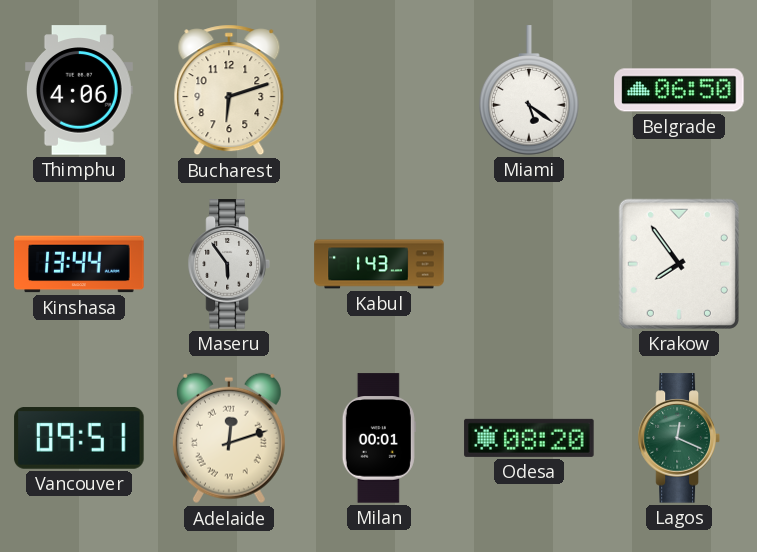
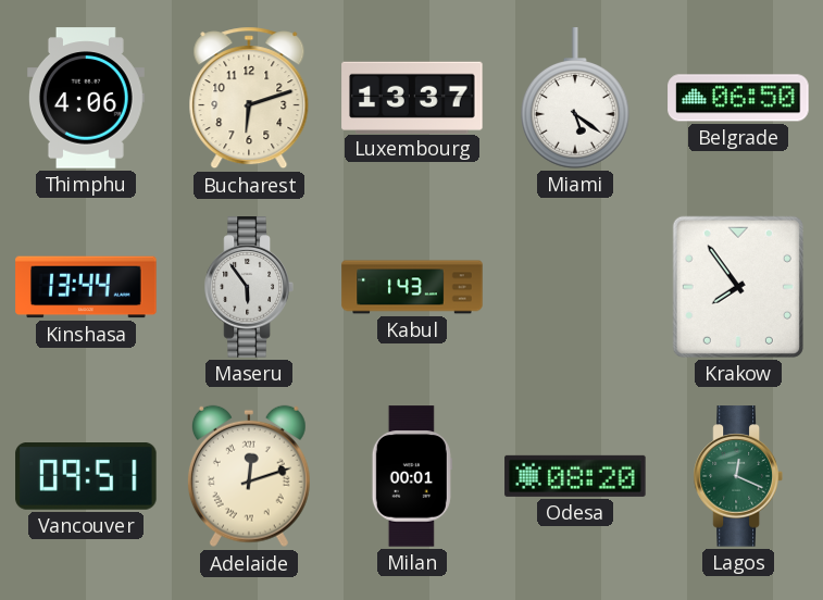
Luxembourg: none -> 13:37
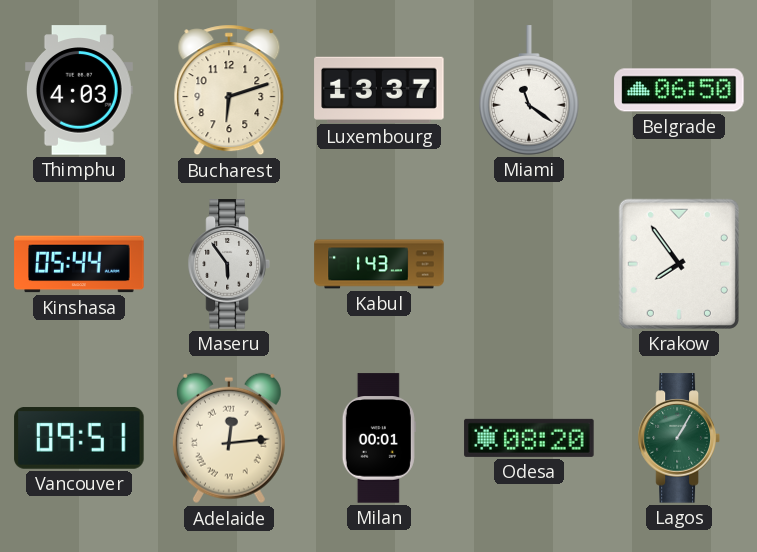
Thimphu: 4:06 -> 4:03
Miami: 5:21 -> 11:21
Kinshasa: 13:44 -> 05:44
Adelaide: 12:12 -> 12:14
Lagos: 12:19 -> 1:05
